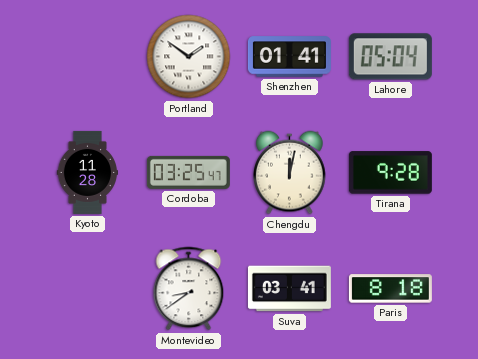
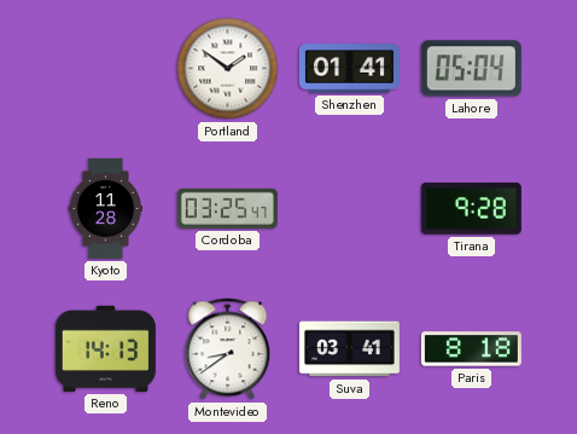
Chengdu: 12:02 -> none
Reno: none -> 14:13
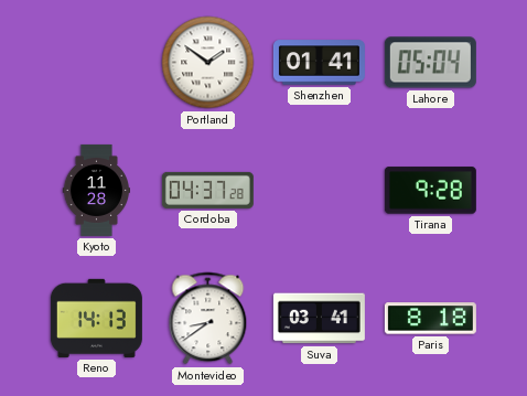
Cordoba: 03:25 -> 04:37
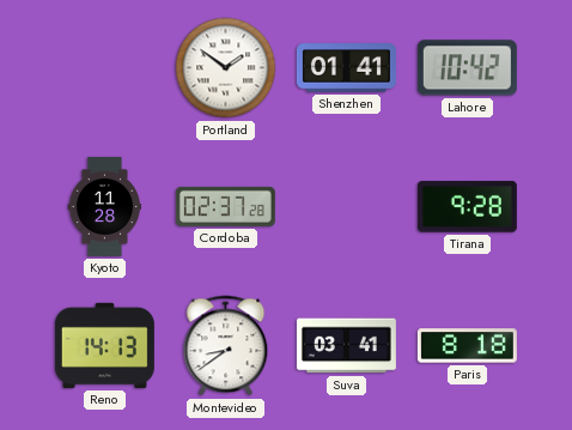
Lahore: 05:04 -> 10:42
Cordoba: 04:37 -> 02:37
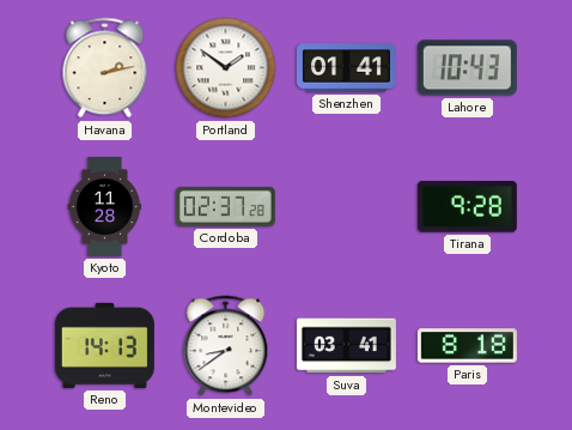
Havana: none -> 2:13
Lahore: 10:42 -> 10:43
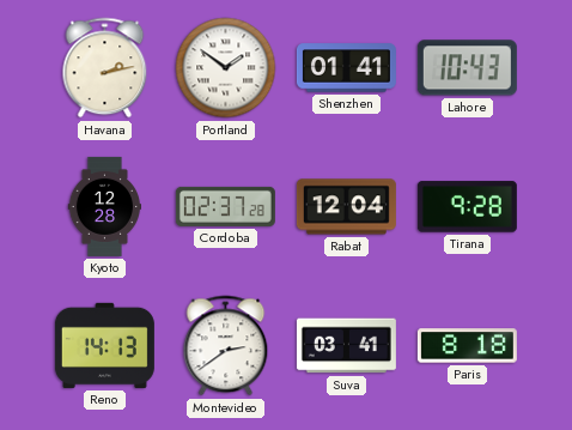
Kyoto: 11:28 -> 12:28
Rabat: none -> 12:04
Montevideo: 8:39 -> 2:39
